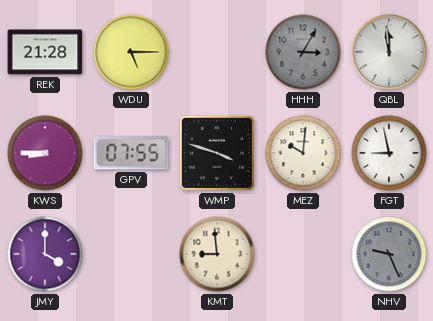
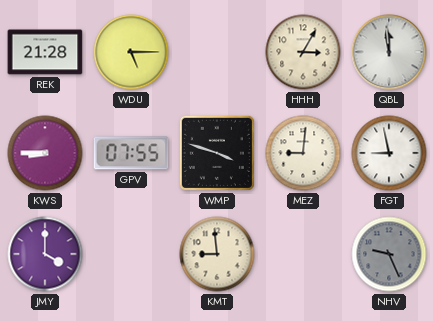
HHH dial: grey -> cream
MEZ: 10:01 -> 9:01
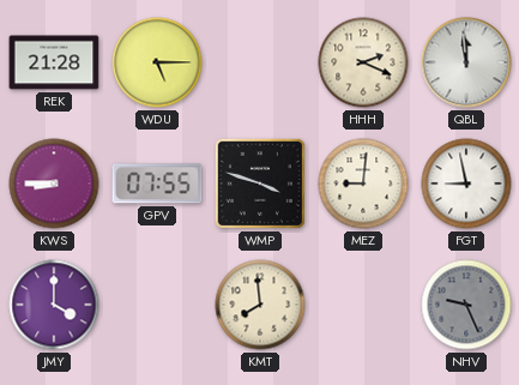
HHH: 3:05 -> 2:19
KMT: 8:59 -> 7:59
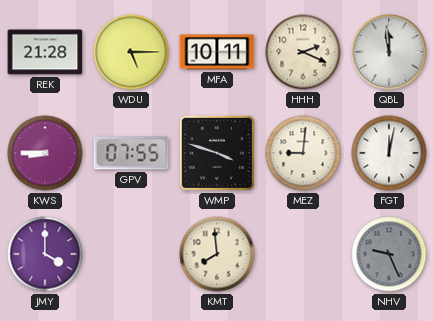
MFA: none -> 10:11
FGT: 8:58 -> 12:02
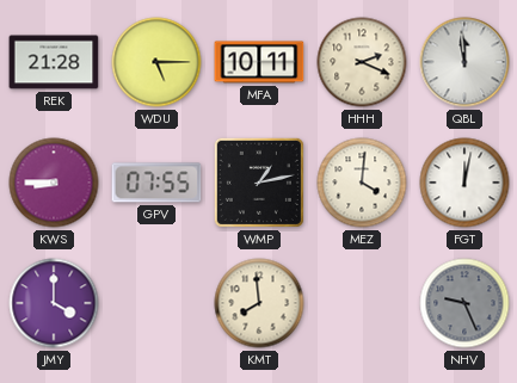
WMP: 3:48 -> 1:13
MEZ: 9:01 -> 4:01
